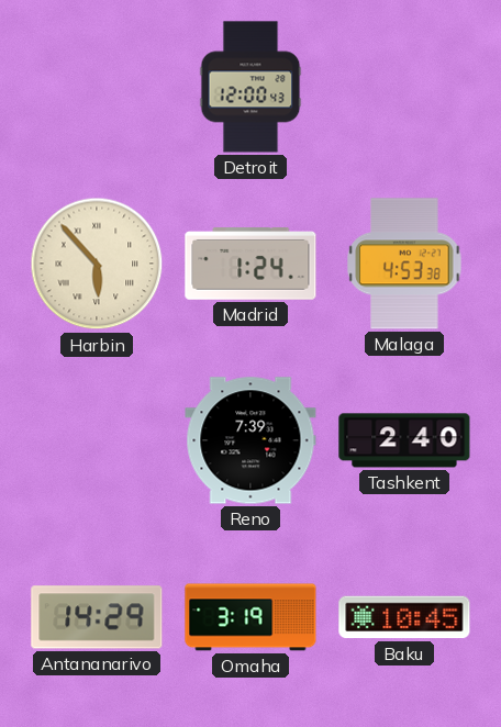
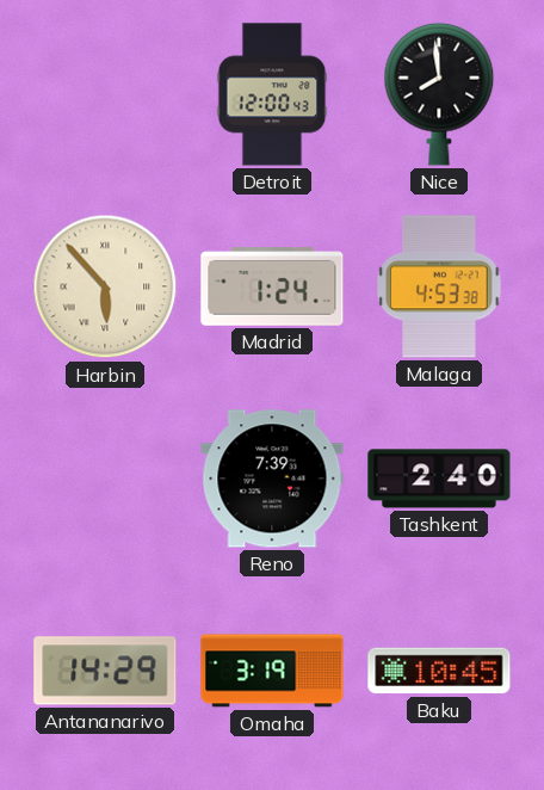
Nice: none -> 7:59
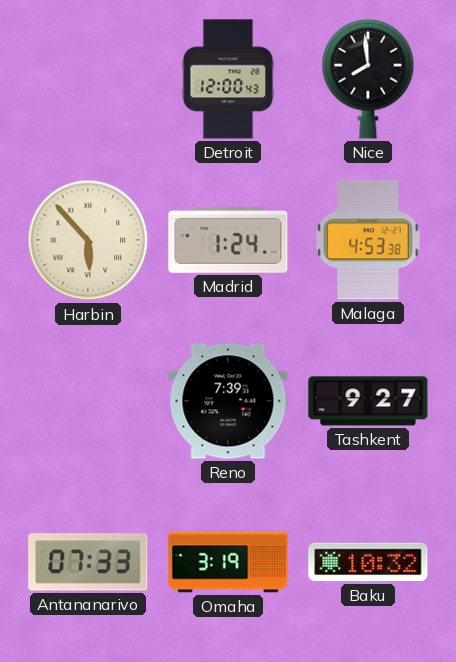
Tashkent: 2:40 -> 9:27
Antananarivo: 14:29 -> 07:33
Baku: 10:45 -> 10:32
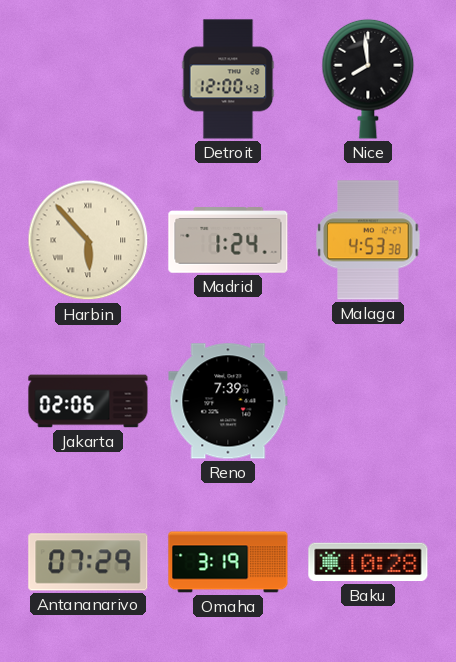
Jakarta: none -> 02:06
Tashkent: 9:27 -> none
Antananarivo: 07:33 -> 07:29
Baku: 10:32 -> 10:28
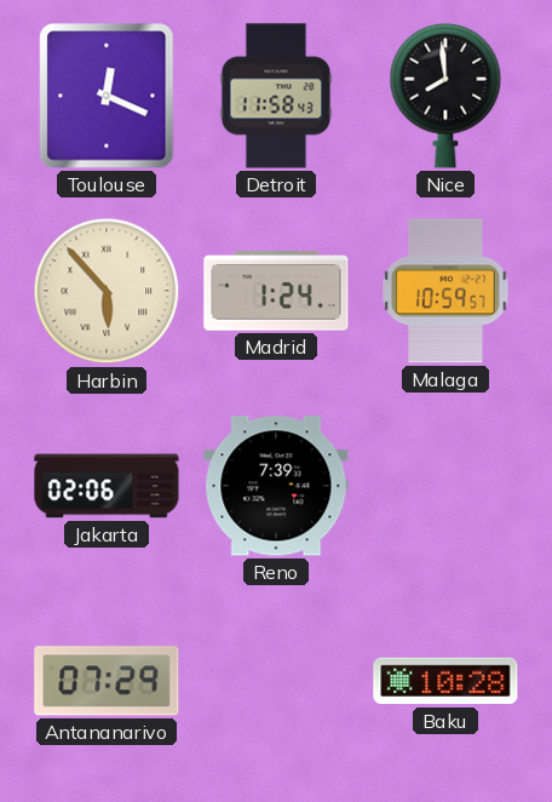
Toulouse: none -> 12:19
Detroit: 12:00 -> 11:58
Malaga: 4:53 -> 10:59
Omaha: 3:19 -> none
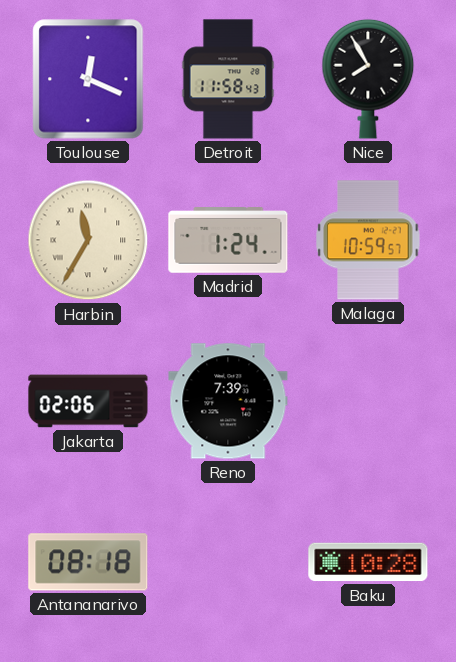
Nice: 7:59 -> 7:55
Harbin: 5:53 -> 11:35
Antananarivo: 07:29 -> 08:18
